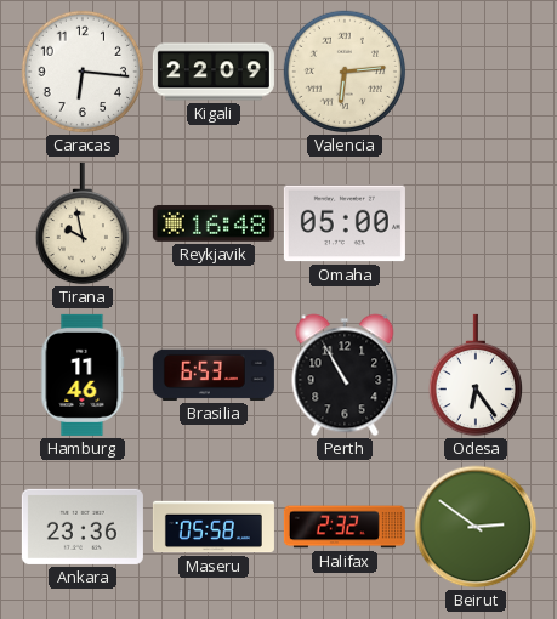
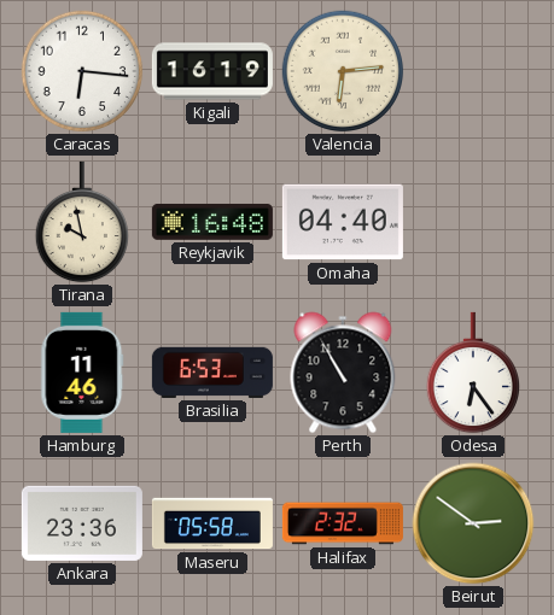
Kigali: 22:09 -> 16:19
Omaha: 05:00 -> 04:40
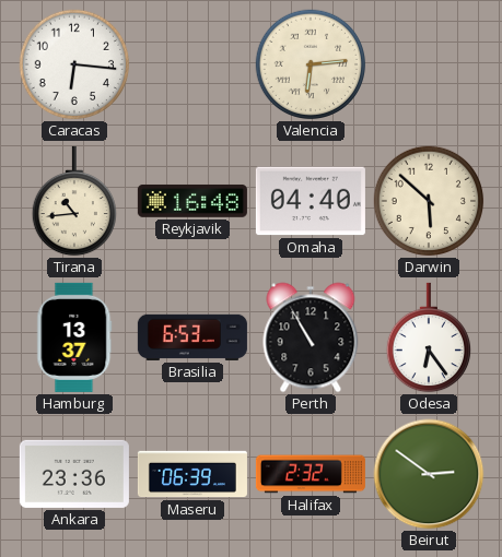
Kigali: 16:19 -> none
Tirana: 9:58 -> 10:44
Darwin: none -> 5:52
Hamburg: 11:46 -> 13:37
Maseru: 05:58 -> 06:39
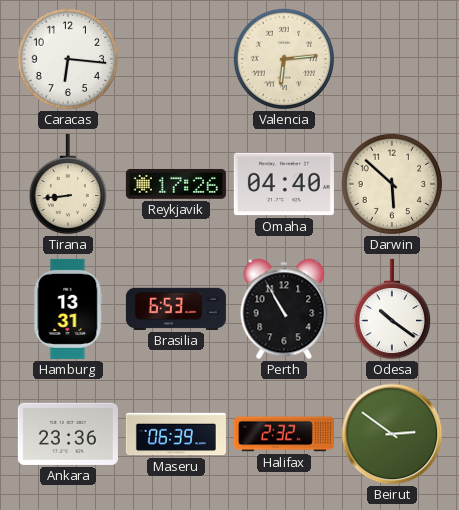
Tirana: 10:44 -> 8:44
Reykjavik: 16:48 -> 17:26
Hamburg: 13:37 -> 13:31
Odesa: 6:24 -> 10:21
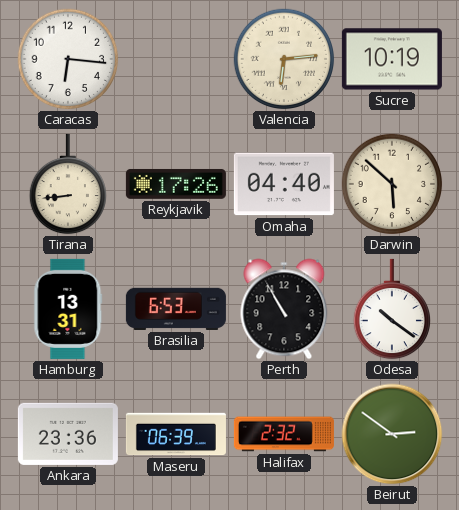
Sucre: none -> 10:19
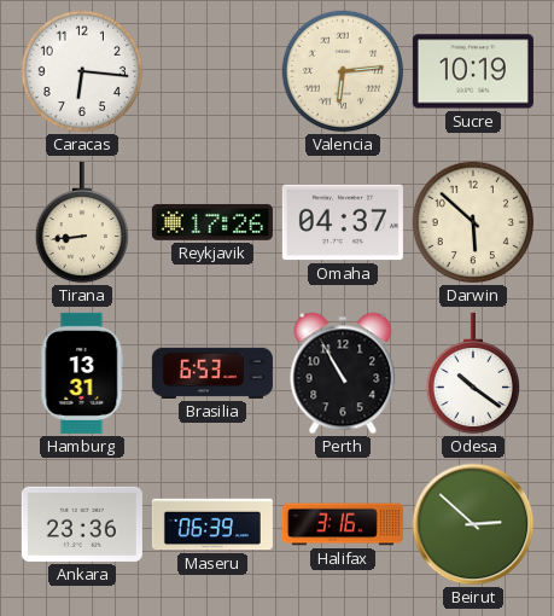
Omaha: 04:40 -> 04:37
Halifax: 2:32 -> 3:16
Beirut: 2:51 -> 2:52
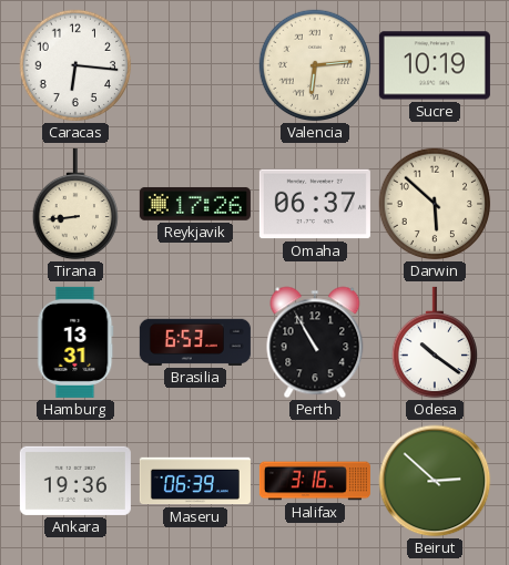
Omaha: 04:37 -> 06:37
Ankara: 23:36 -> 19:36
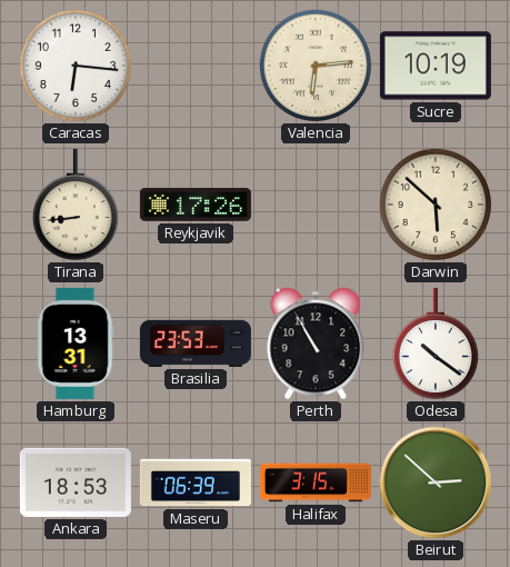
Omaha: 06:37 -> none
Brasilia: 6:53 -> 23:53
Ankara: 19:36 -> 18:53
Halifax: 3:16 -> 3:15
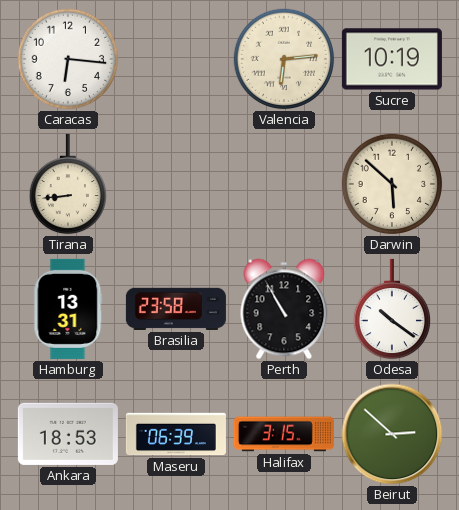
Reykjavik: 17:26 -> none
Brasilia: 23:53 -> 23:58
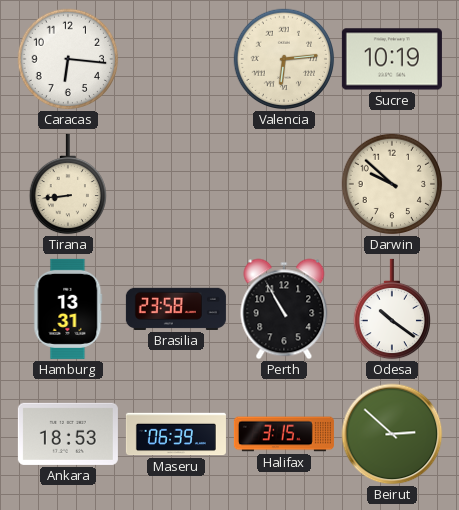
Darwin: 5:52 -> 9:52
